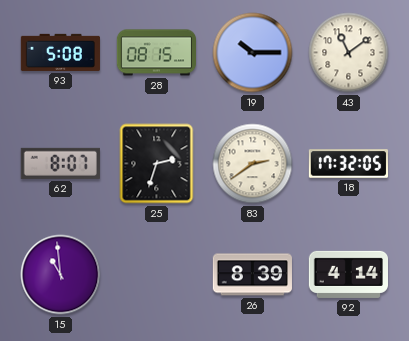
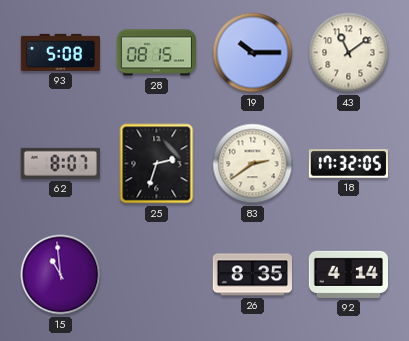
26: 8:39 -> 8:35
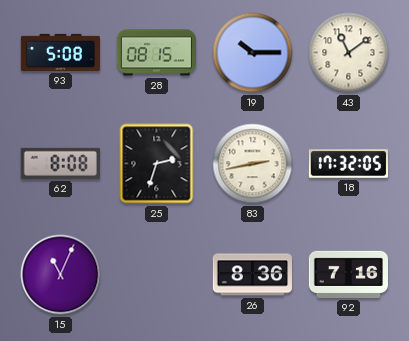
62: 8:07 -> 8:08
83: 2:39 -> 2:43
15: 10:59 -> 11:04
26: 8:35 -> 8:36
92: 4:14 -> 7:16
